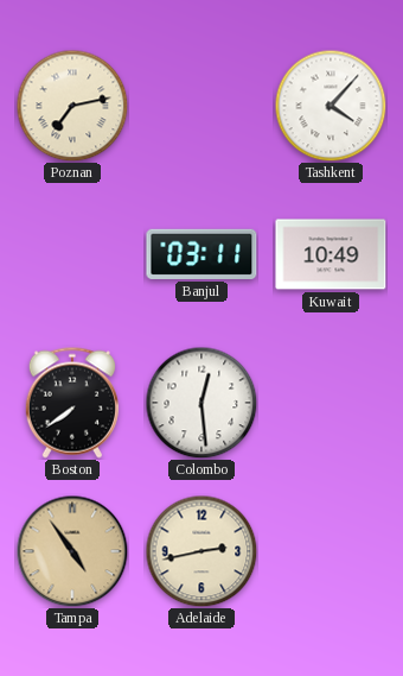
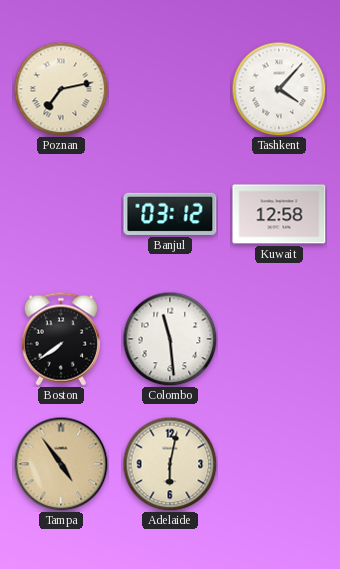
Banjul: 03:11 -> 03:12
Kuwait: 10:49 -> 12:58
Colombo: 12:29 -> 11:29
Adelaide: 2:43 -> 6:02
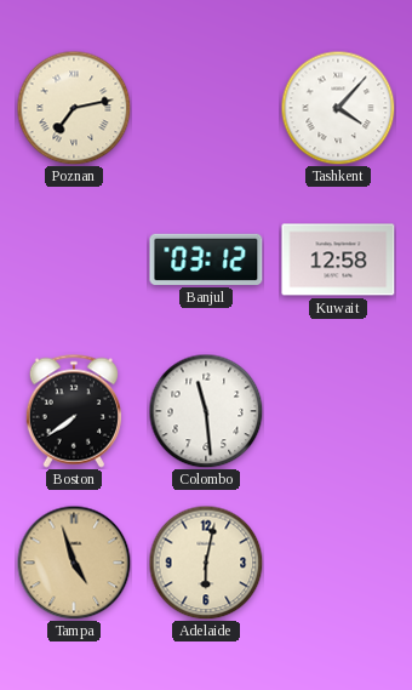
Tampa: 4:54 -> 4:57
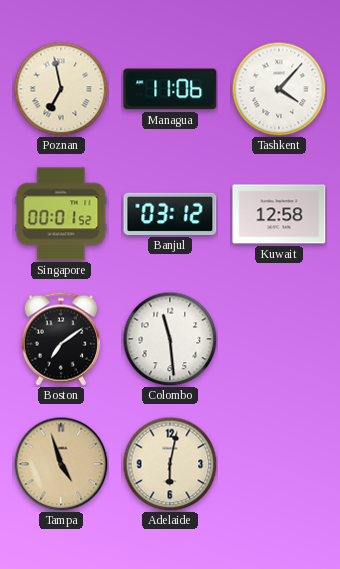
Poznan: 7:13 -> 6:58
Managua: none -> 11:06
Singapore: none -> 00:01
Boston: 7:39 -> 7:09
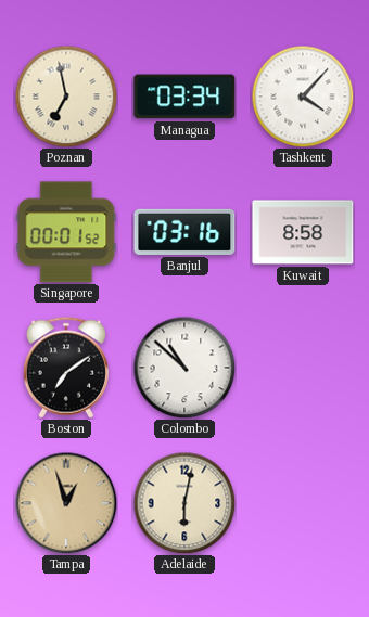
Managua: 11:06 -> 03:34
Banjul: 03:12 -> 03:16
Kuwait: 12:58 -> 8:58
Colombo: 11:29 -> 10:52
Tampa: 4:57 -> 12:57
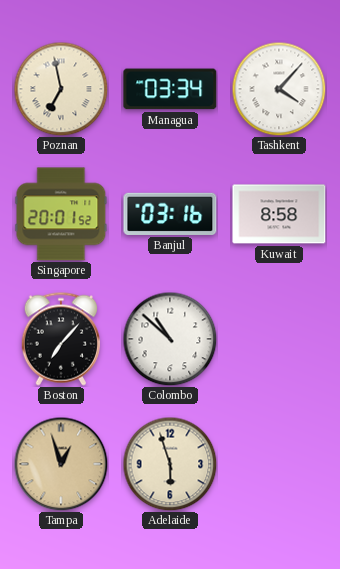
Singapore: 00:01 -> 20:01
Boston: 7:09 -> 7:07
Adelaide: 6:02 -> 5:57
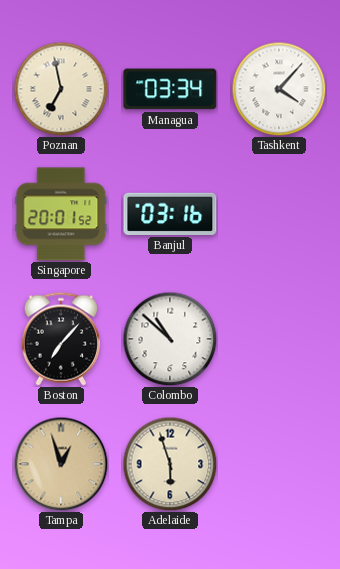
Kuwait: 8:58 -> none
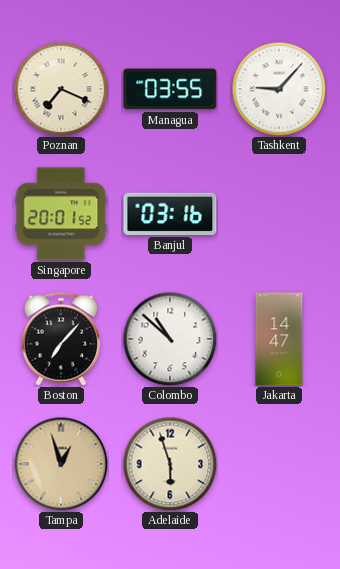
Poznan: 6:58 -> 7:19
Managua: 03:34 -> 03:55
Tashkent: 4:07 -> 9:07
Jakarta: none -> 14:47
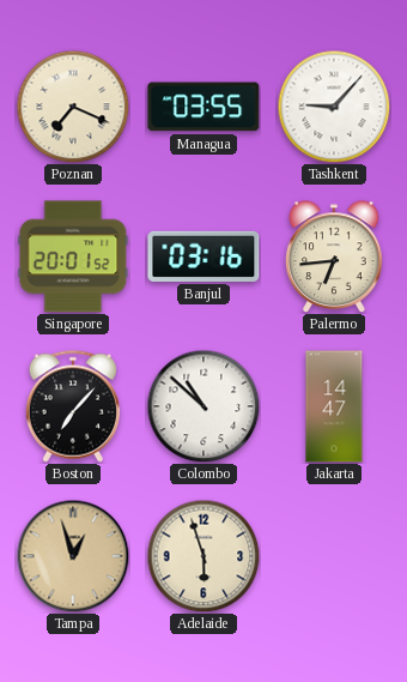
Palermo: none -> 6:44
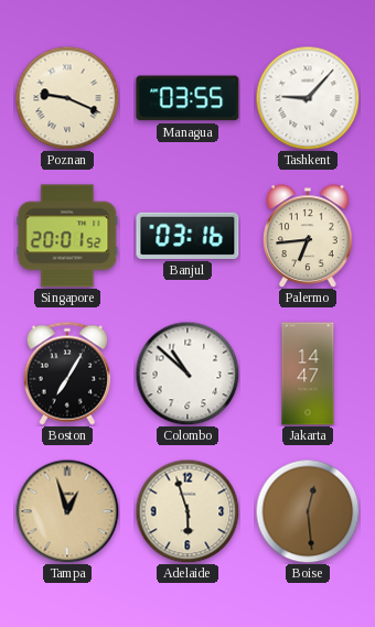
Poznan: 7:19 -> 9:19
Boston: 7:07 -> 7:05
Boise: none -> 12:29
